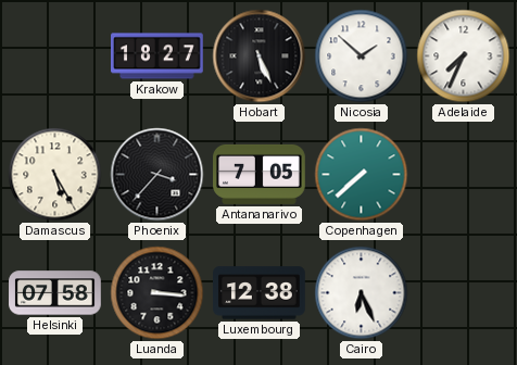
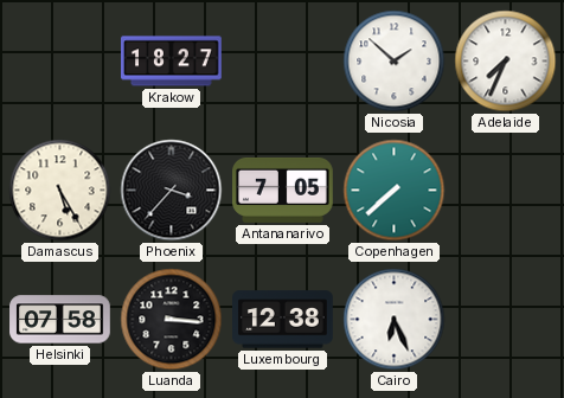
Hobart: 5:26 -> none
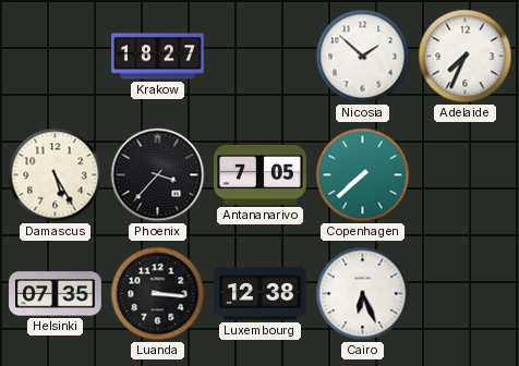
Helsinki: 07:58 -> 07:35
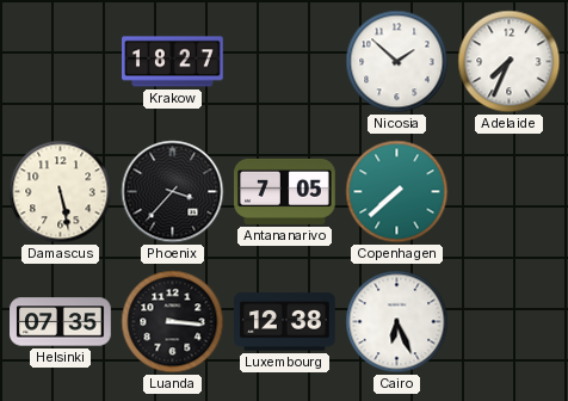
Damascus: 5:25 -> 5:28
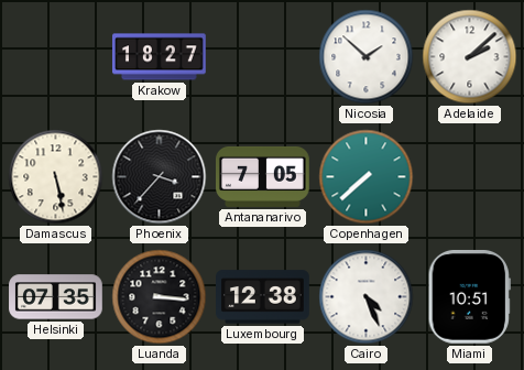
Adelaide: 7:34 -> 2:08
Cairo: 6:26 -> 4:26
Miami: none -> 10:51
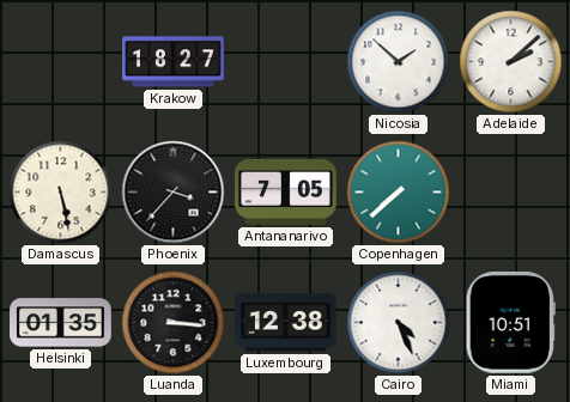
Helsinki: 07:35 -> 01:35
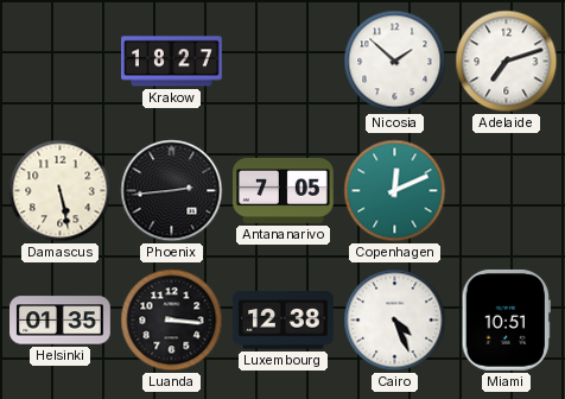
Adelaide: 2:08 -> 7:12
Phoenix: 3:37 -> 2:44
Copenhagen: 7:38 -> 12:11
